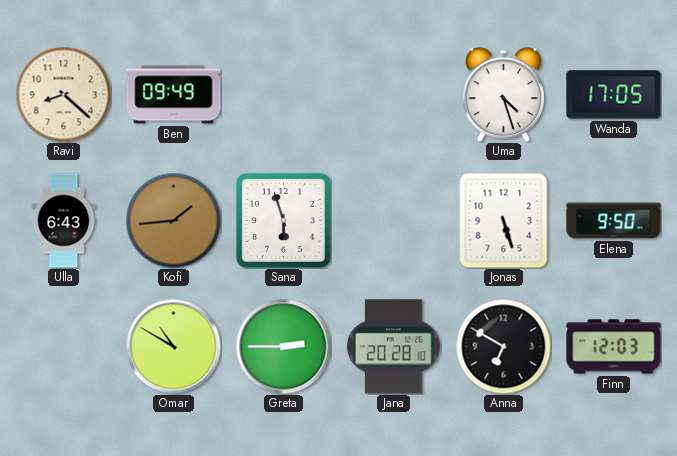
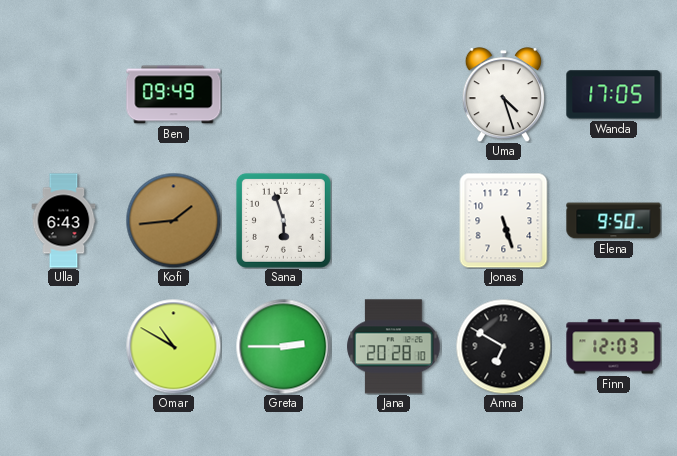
Ravi: 8:22 -> none
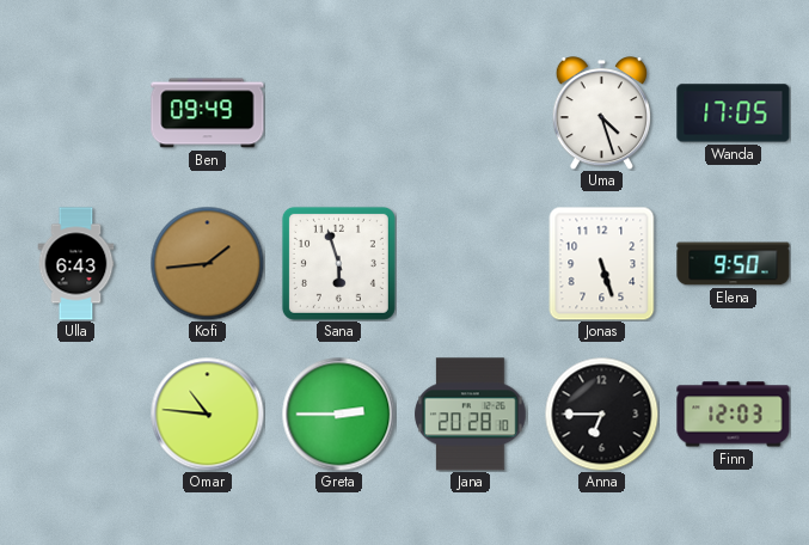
Omar: 10:50 -> 10:46
Anna: 6:50 -> 6:45
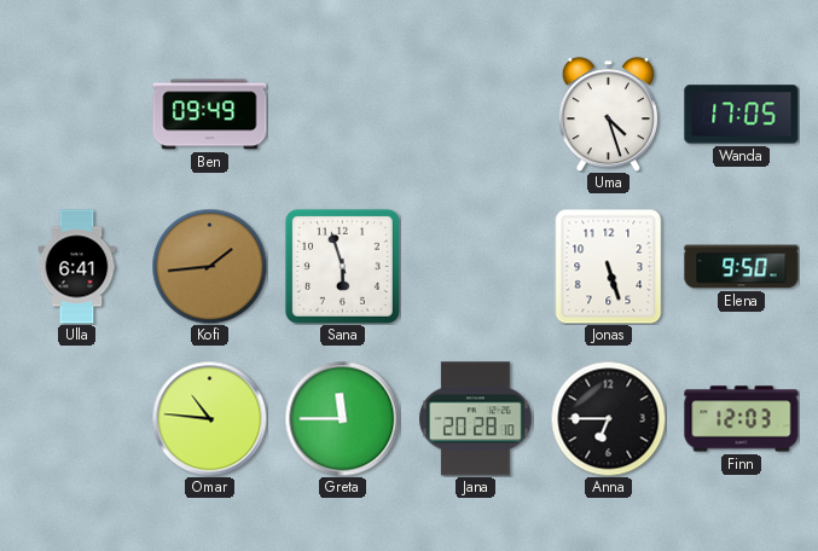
Ulla: 6:43 -> 6:41
Greta: 2:45 -> 11:45
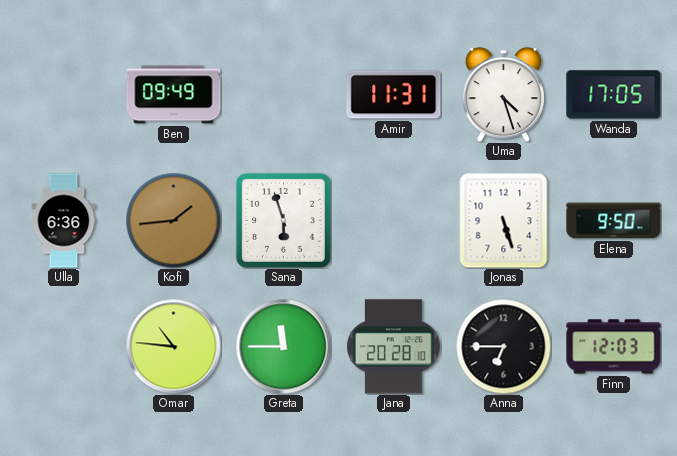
Amir: none -> 11:31
Ulla: 6:41 -> 6:36
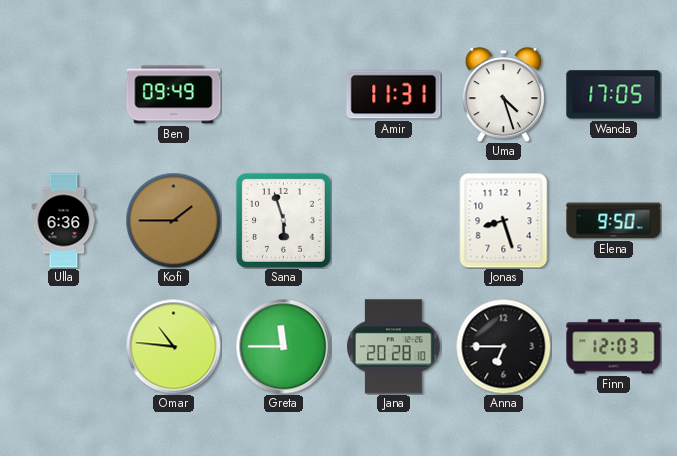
Kofi: 1:44 -> 1:45
Jonas: 5:27 -> 8:27
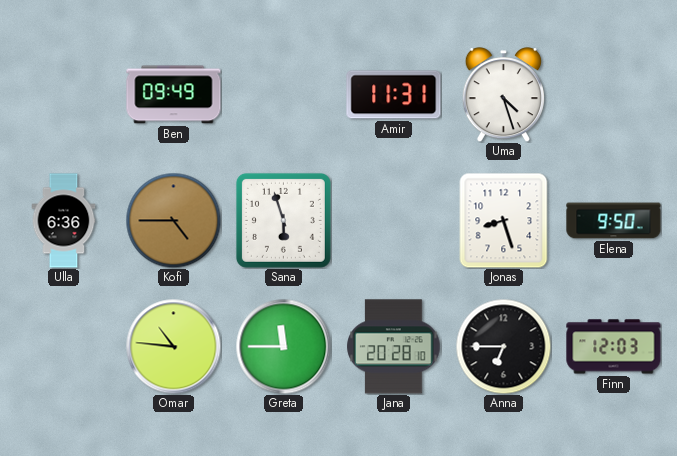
Wanda: 17:05 -> none
Kofi: 1:45 -> 4:45
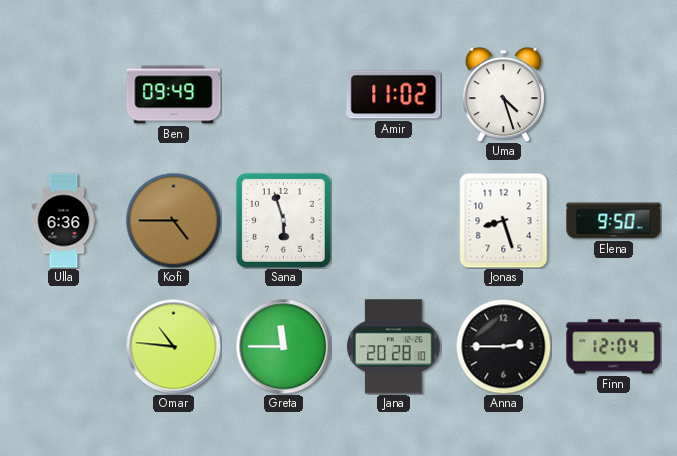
Amir: 11:31 -> 11:02
Anna: 6:45 -> 2:45
Finn: 12:03 -> 12:04
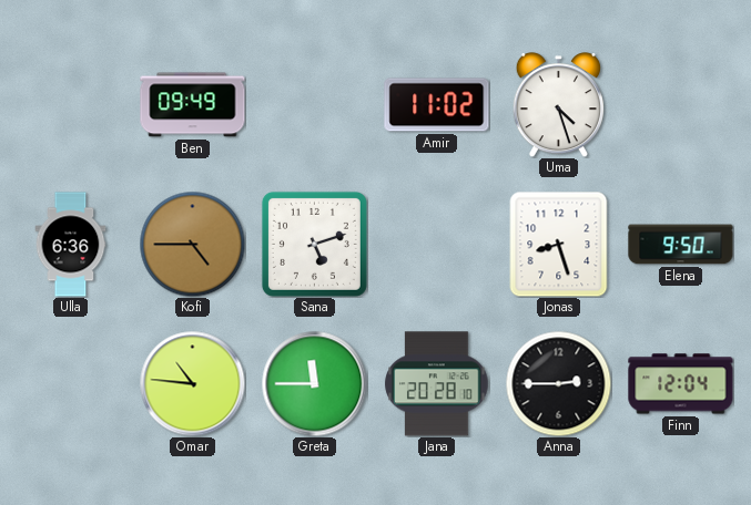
Sana: 5:57 -> 5:12
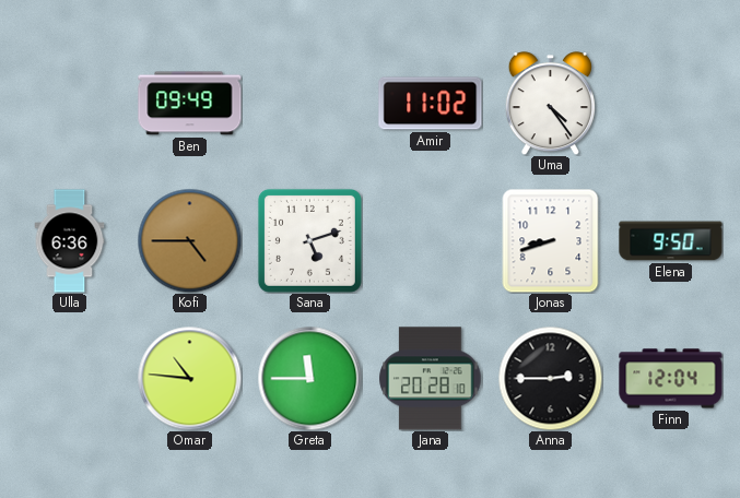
Uma: 4:27 -> 4:24
Jonas: 8:27 -> 8:42
